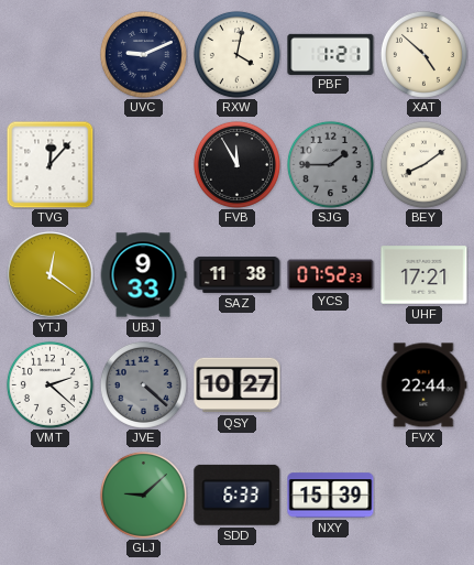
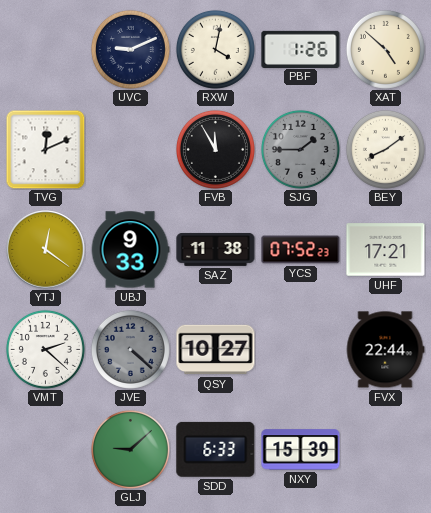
PBF: 1:21 -> 1:26
TVG: 12:07 -> 12:11
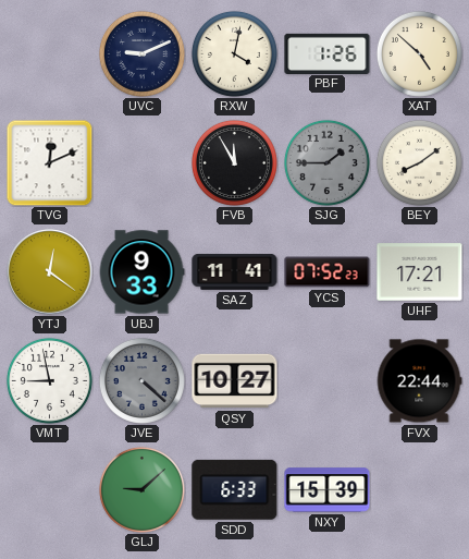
SAZ: 11:38 -> 11:41
VMT: 2:22 -> 8:58
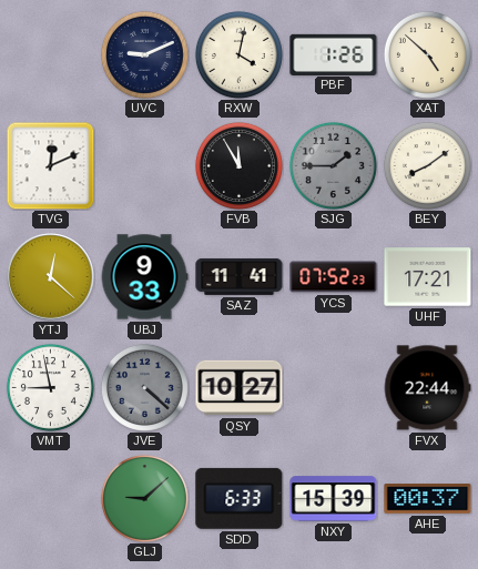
YTJ: 12:21 -> 12:22
AHE: none -> 00:37
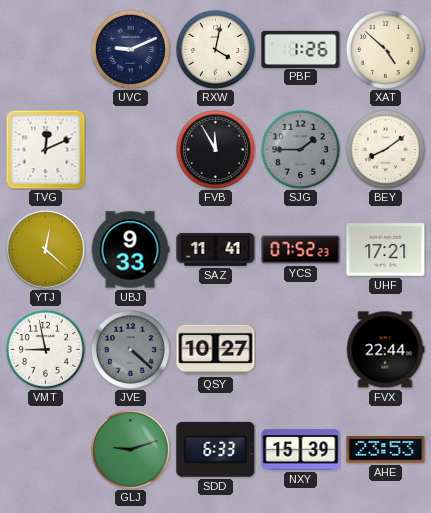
GLJ: 9:08 -> 9:12
AHE: 00:37 -> 23:53
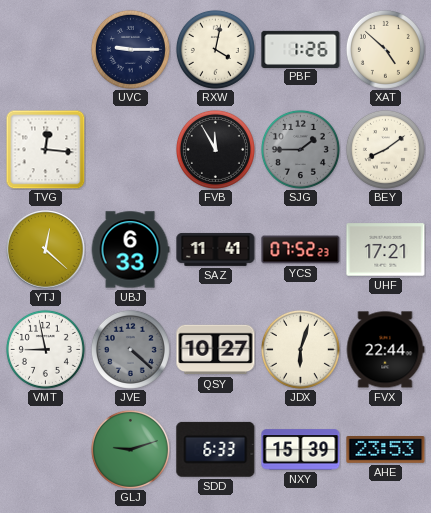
UVC: 9:11 -> 9:15
TVG: 12:11 -> 12:16
UBJ: 9:33 -> 6:33
JDX: none -> 6:03
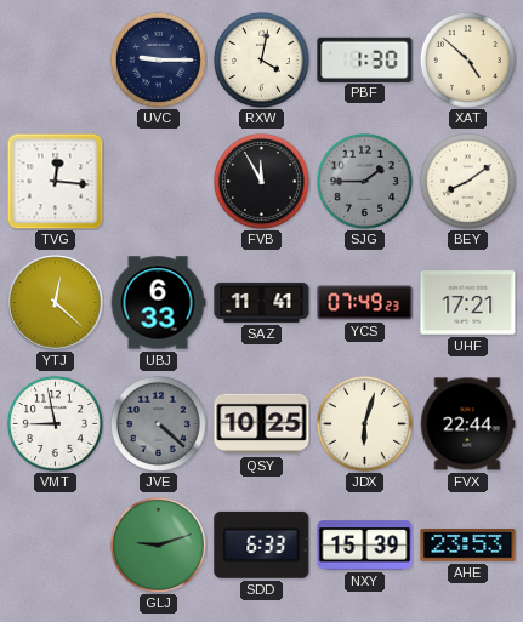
PBF: 1:26 -> 1:30
YCS: 07:52 -> 07:49
QSY: 10:27 -> 10:25
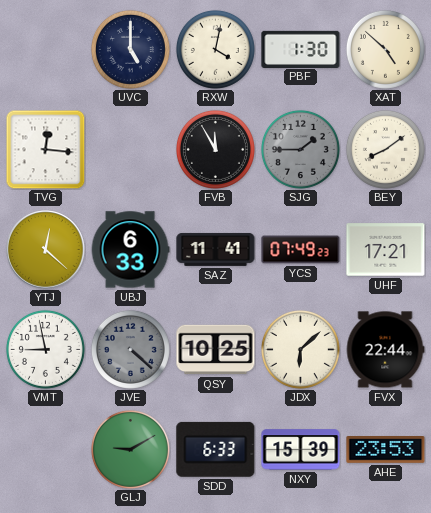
UVC: 9:15 -> 5:00
JDX: 6:03 -> 6:08
GLJ: 9:12 -> 9:10
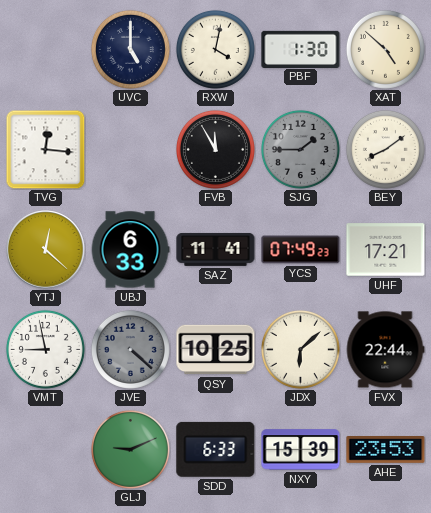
GLJ: 9:10 -> 9:11
